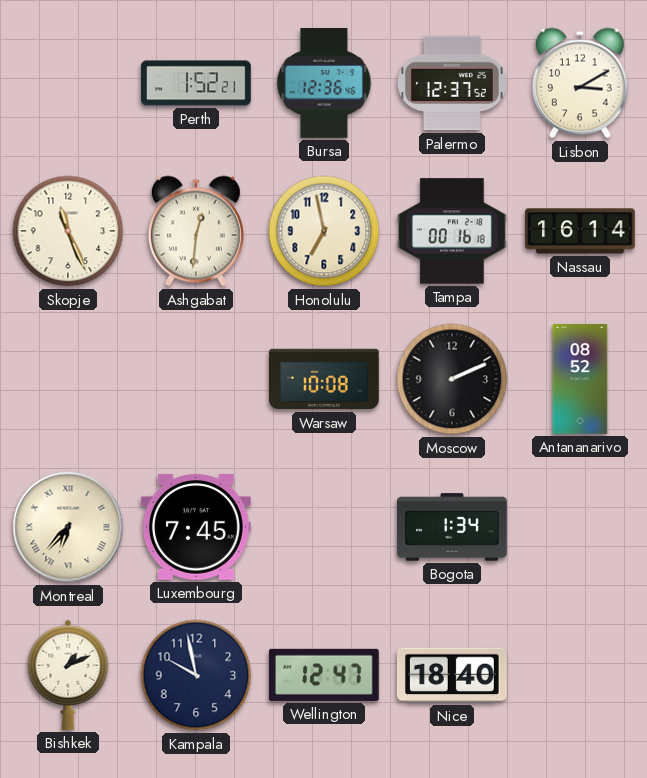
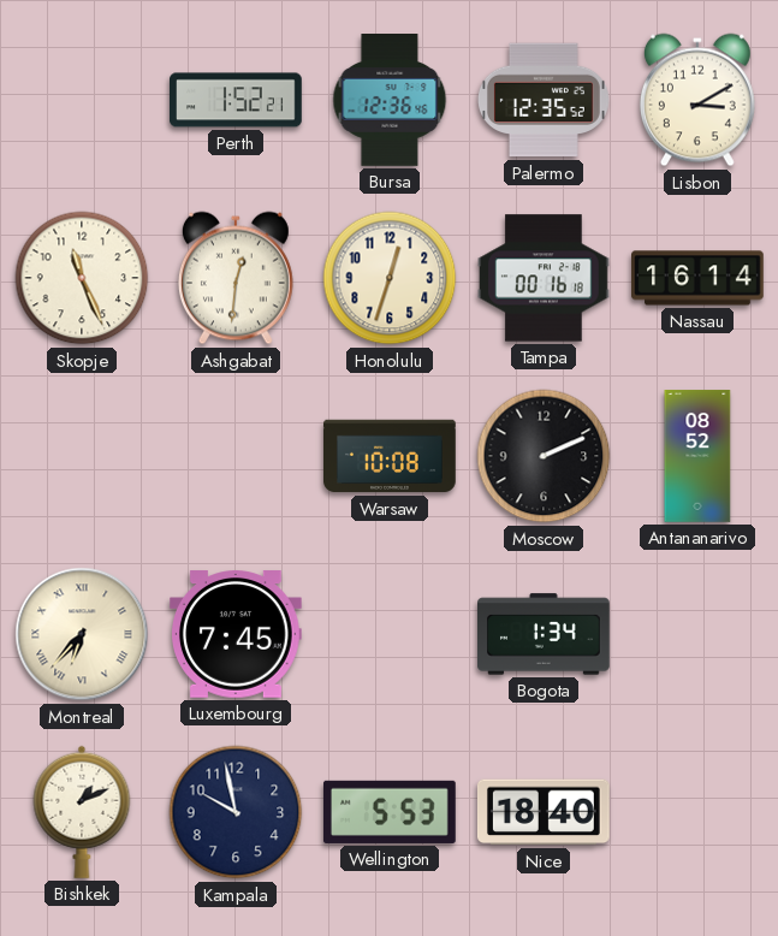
Palermo: 12:37 -> 12:35
Honolulu: 6:58 -> 12:33
Wellington: 12:47 -> 5:53
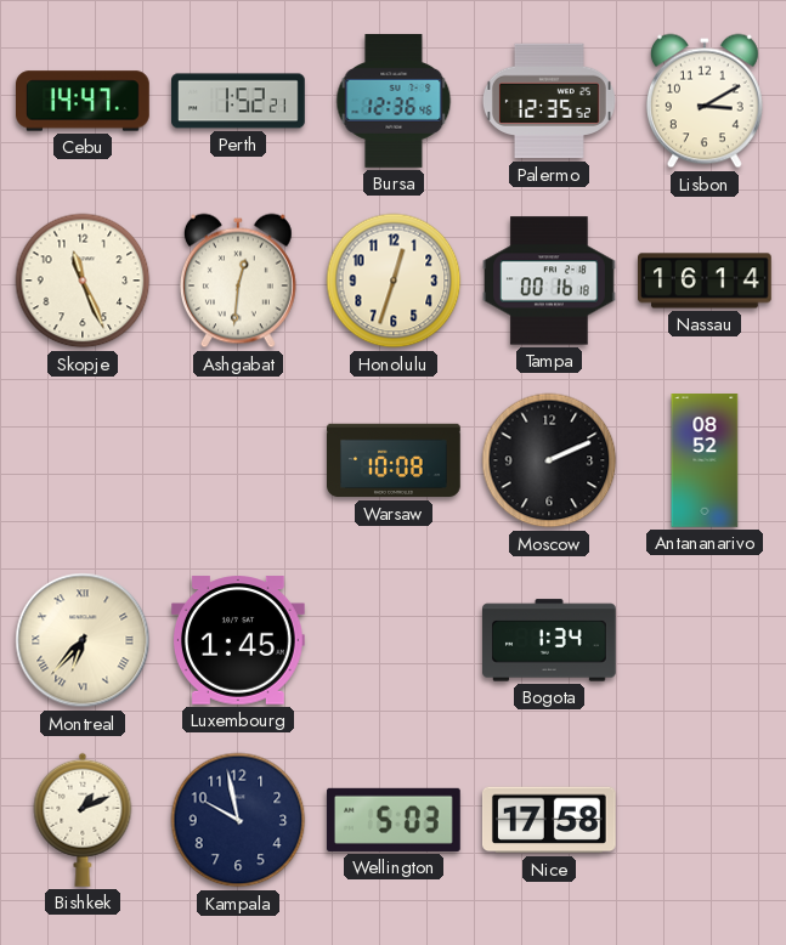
Cebu: none -> 14:47
Luxembourg: 7:45 -> 1:45
Wellington: 5:53 -> 5:03
Nice: 18:40 -> 17:58
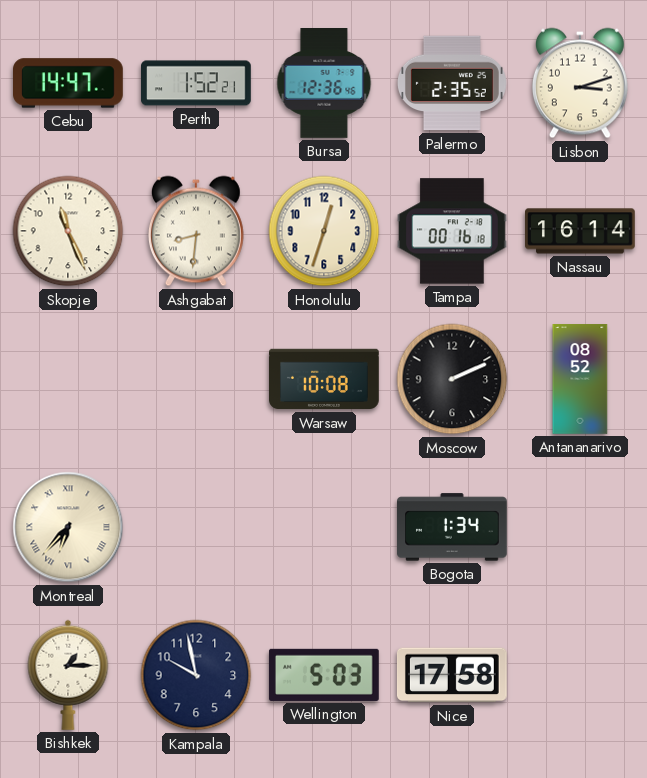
Palermo: 12:35 -> 2:35
Lisbon: 3:10 -> 3:12
Ashgabat: 12:31 -> 8:31
Luxembourg: 1:45 -> none
Bishkek: 1:11 -> 1:15
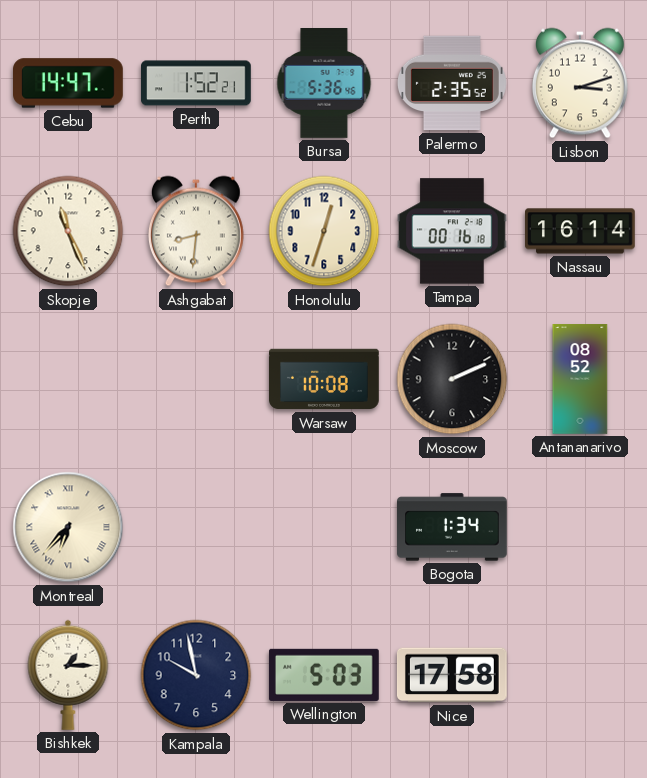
Bursa: 12:36 -> 5:36
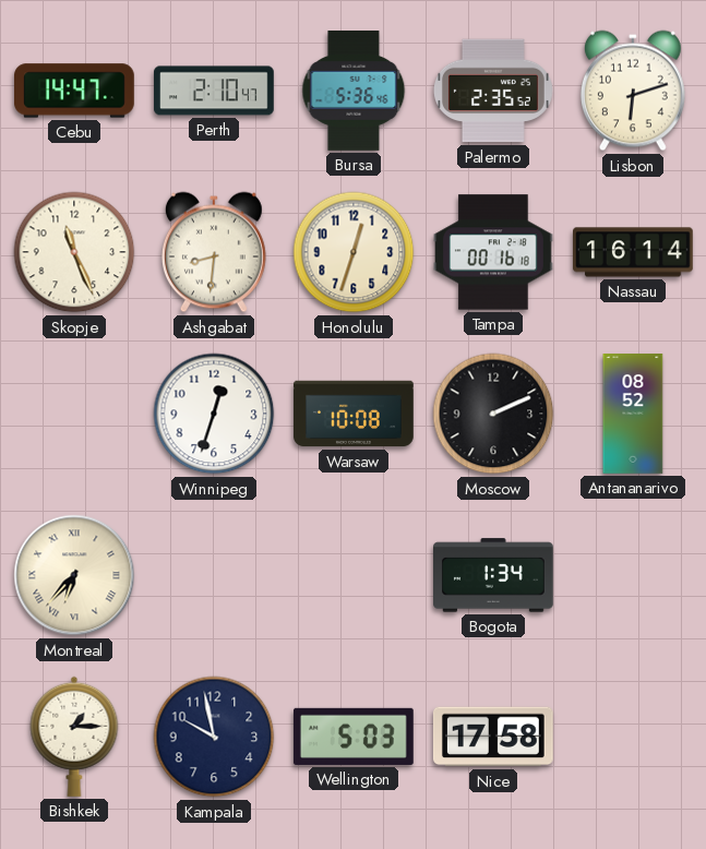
Perth: 1:52 -> 2:10
Lisbon: 3:12 -> 6:12
Winnipeg: none -> 12:33
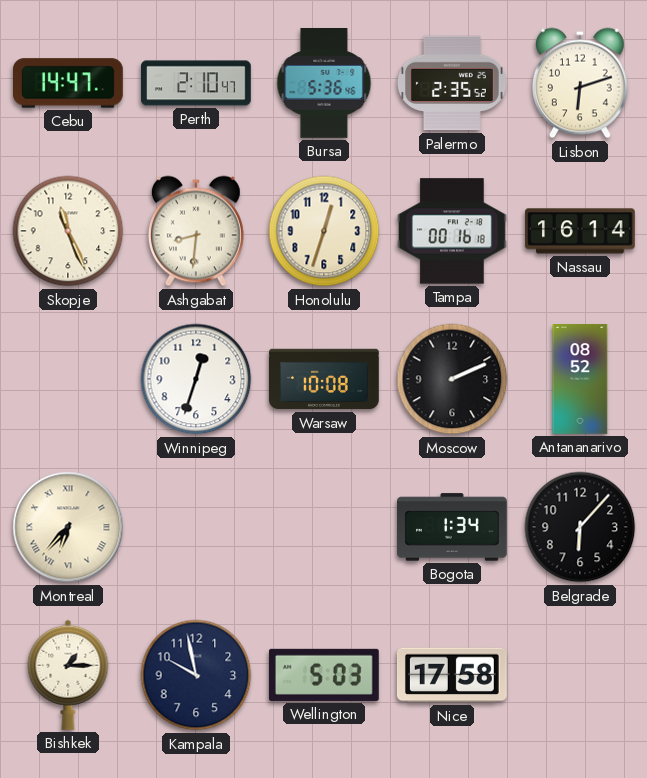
Belgrade: none -> 6:07
